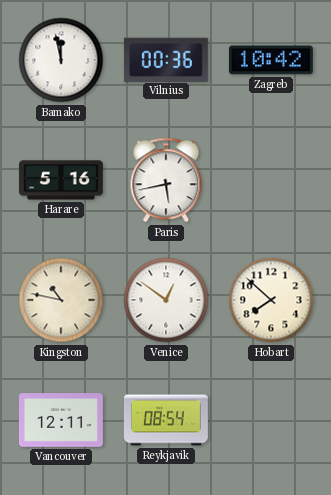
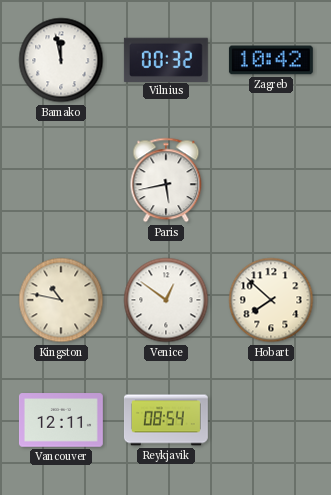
Vilnius: 00:36 -> 00:32
Harare: 5:16 -> none
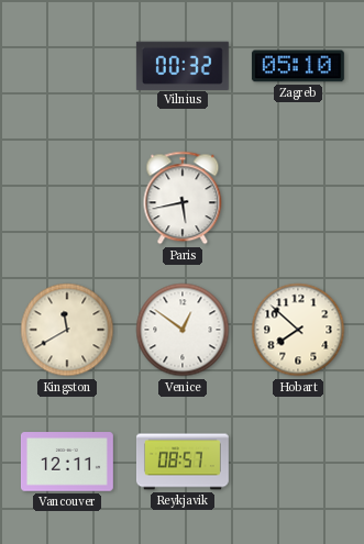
Bamako: 11:58 -> none
Zagreb: 10:42 -> 05:10
Kingston: 10:47 -> 11:40
Reykjavik: 08:54 -> 08:57
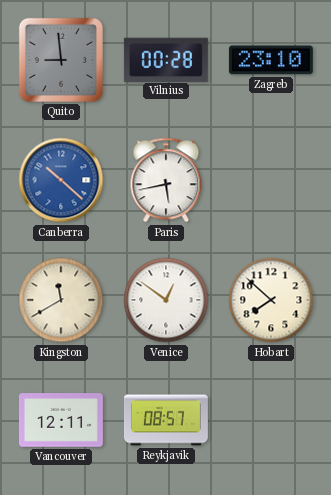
Quito: none -> 8:59
Vilnius: 00:32 -> 00:28
Zagreb: 05:10 -> 23:10
Canberra: none -> 10:22
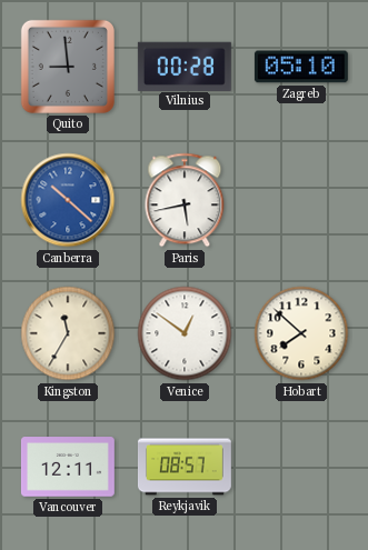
Zagreb: 23:10 -> 05:10
Kingston: 11:40 -> 11:35
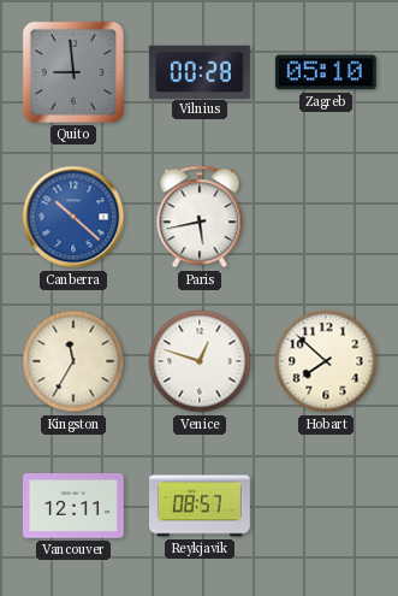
Venice: 12:51 -> 12:48
